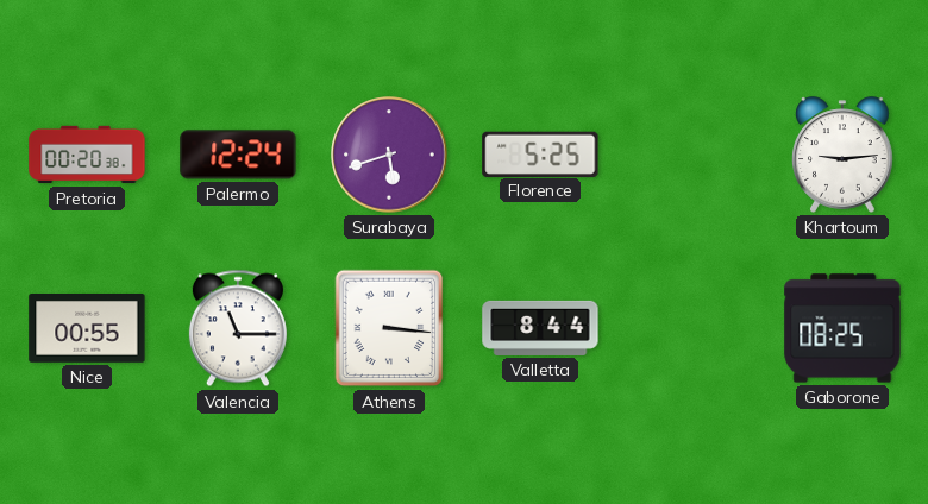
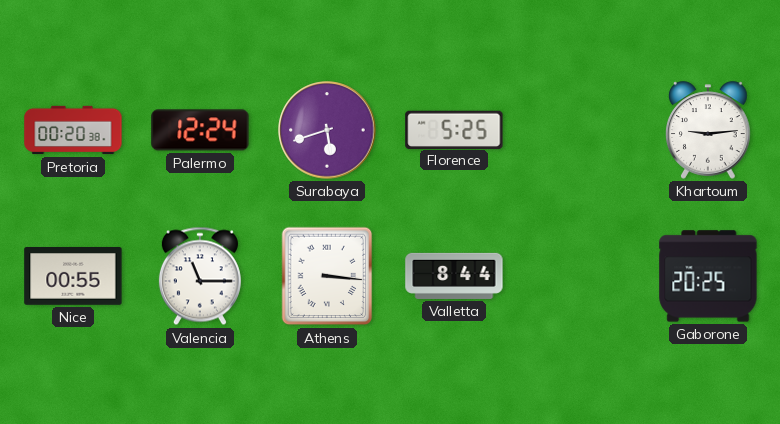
Gaborone: 08:25 -> 20:25
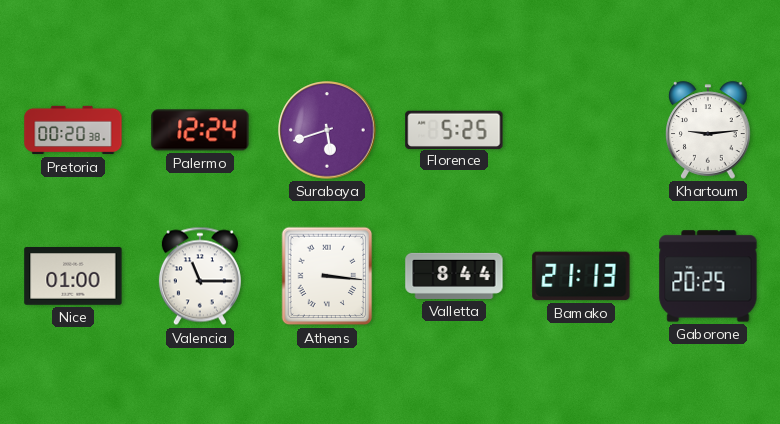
Nice: 00:55 -> 01:00
Bamako: none -> 21:13
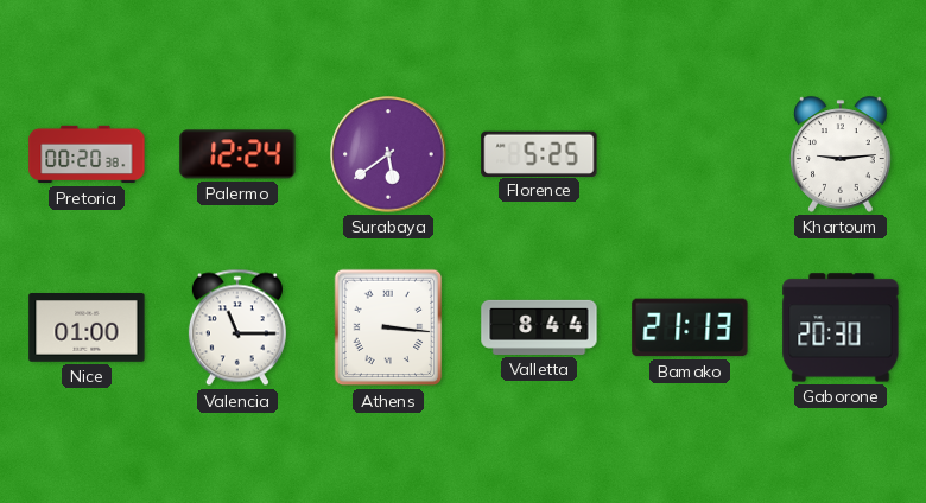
Surabaya: 5:42 -> 5:39
Gaborone: 20:25 -> 20:30
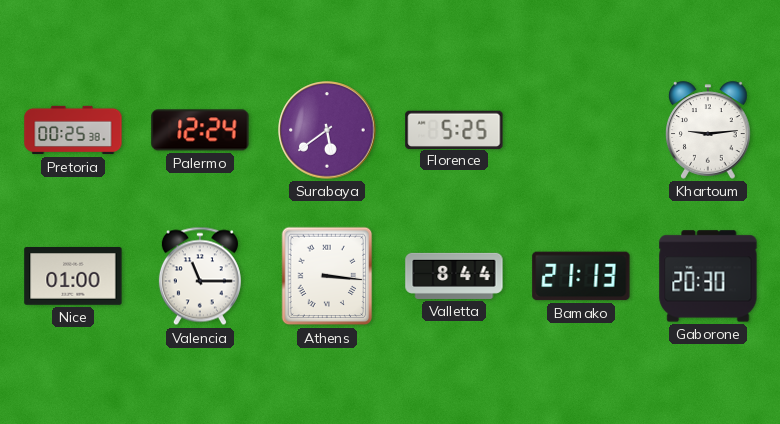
Pretoria: 00:20 -> 00:25
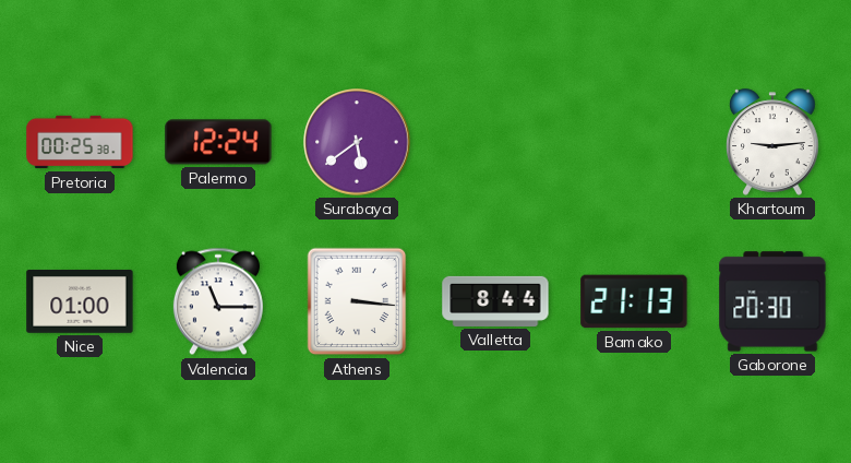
Florence: 5:25 -> none
